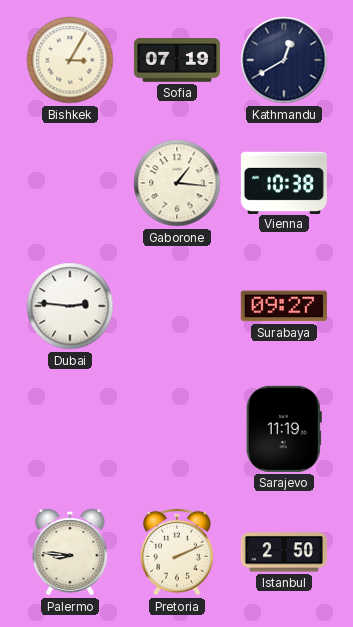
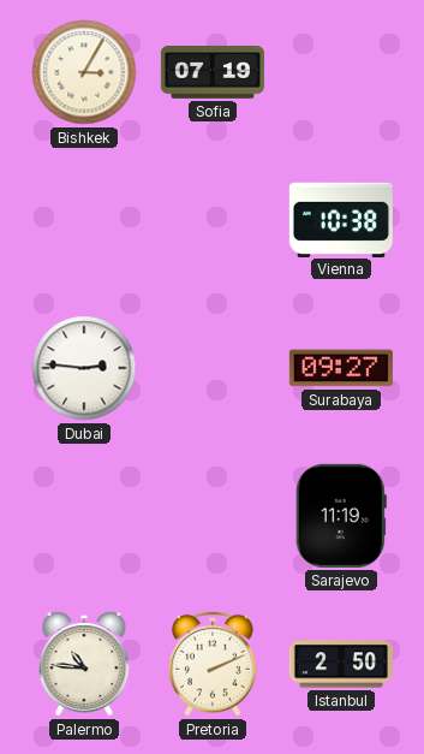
Kathmandu: 12:40 -> none
Gaborone: 1:16 -> none
Palermo: 8:46 -> 10:46
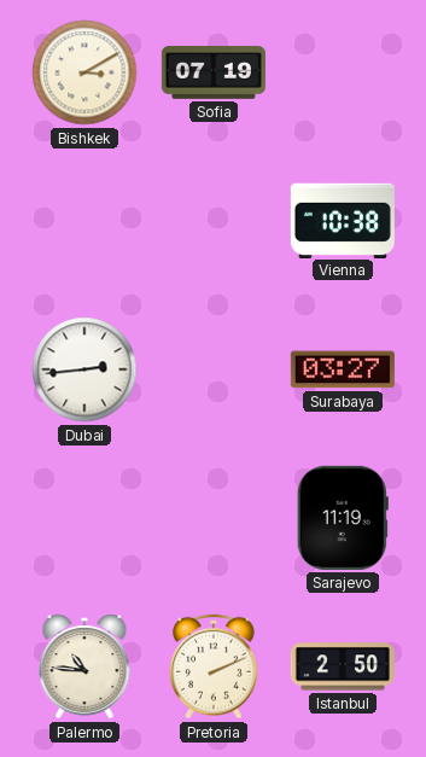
Bishkek: 3:05 -> 3:10
Dubai: 2:46 -> 2:44
Surabaya: 09:27 -> 03:27
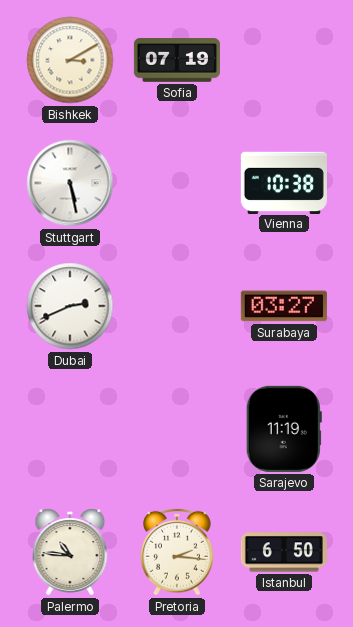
Stuttgart: none -> 5:28
Dubai: 2:44 -> 2:41
Pretoria: 2:11 -> 2:16
Istanbul: 2:50 -> 6:50
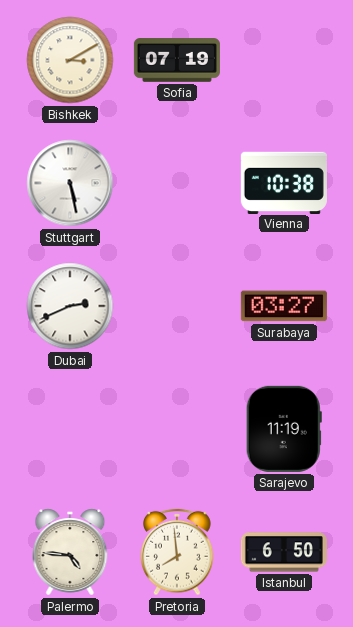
Palermo: 10:46 -> 4:46
Pretoria: 2:16 -> 7:59
